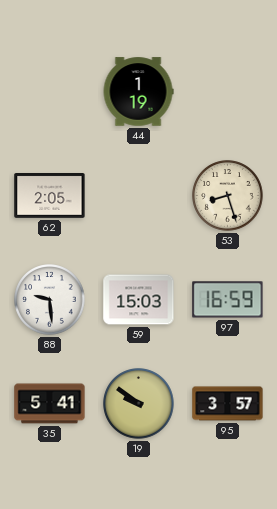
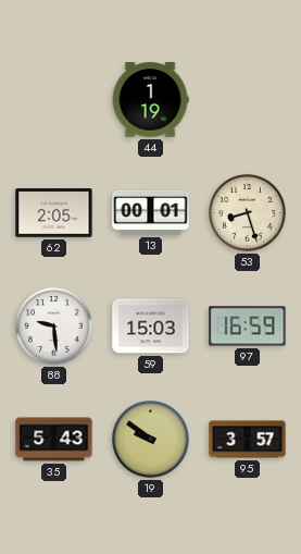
13: none -> 00:01
35: 5:41 -> 5:43
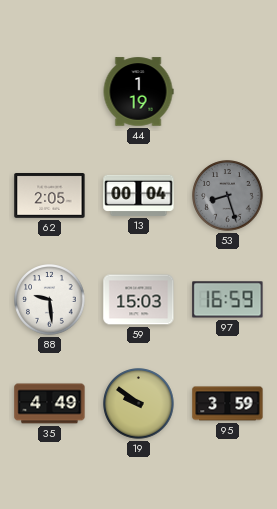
13: 00:01 -> 00:04
53 dial: cream -> grey
35: 5:43 -> 4:49
95: 3:57 -> 3:59
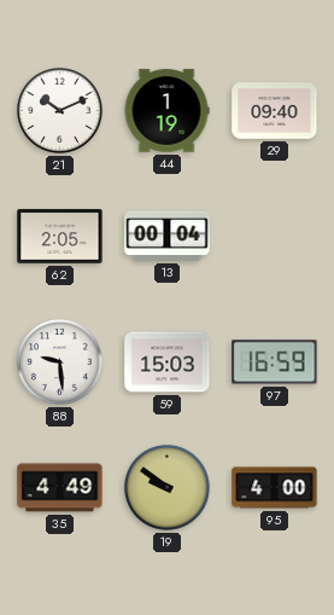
21: none -> 10:11
29: none -> 09:40
53: 8:27 -> none
95: 3:59 -> 4:00
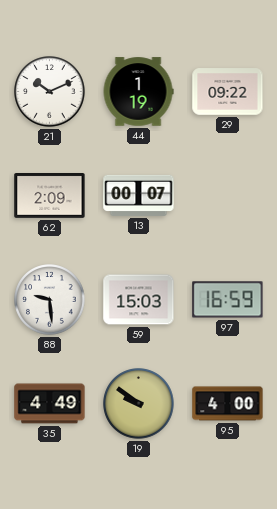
29: 09:40 -> 09:22
62: 2:05 -> 2:09
13: 00:04 -> 00:07
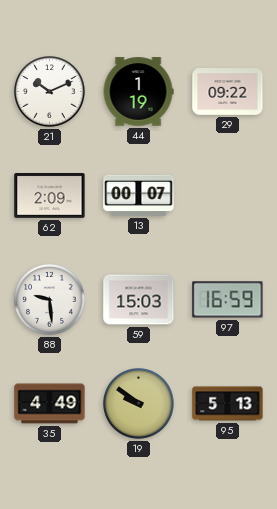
95: 4:00 -> 5:13
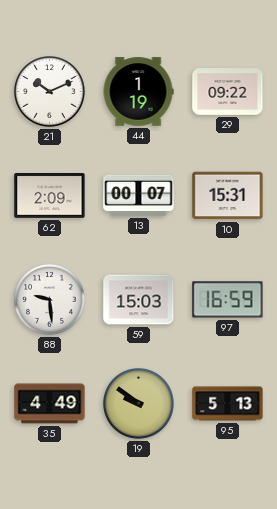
10: none -> 15:31
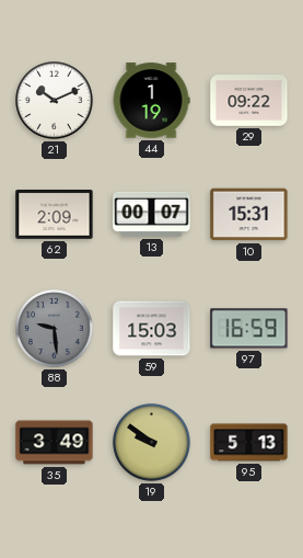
88 dial: white -> grey
35: 4:49 -> 3:49
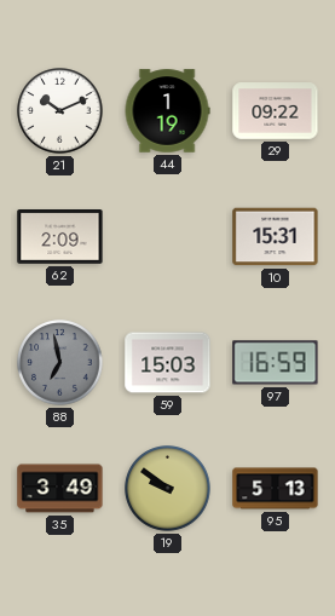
13: 00:07 -> none
88: 9:29 -> 6:58
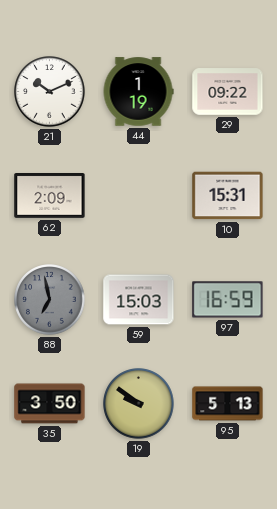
35: 3:49 -> 3:50
